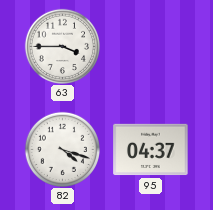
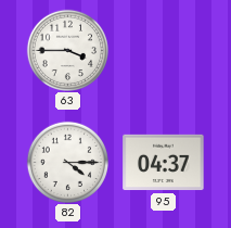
82: 4:18 -> 4:15
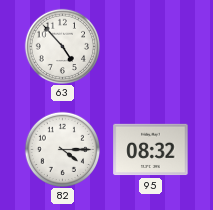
63: 3:45 -> 4:53
95: 04:37 -> 08:32
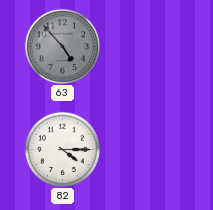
63 dial: white -> grey
95: 08:32 -> none
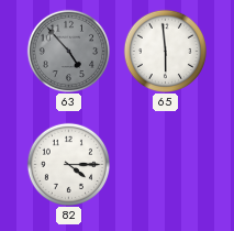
65: none -> 5:59
